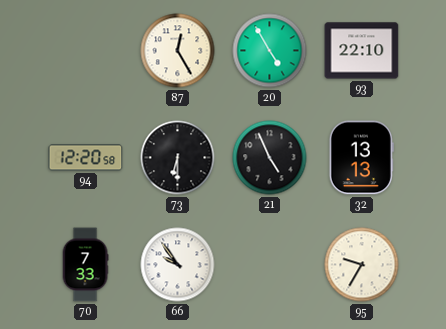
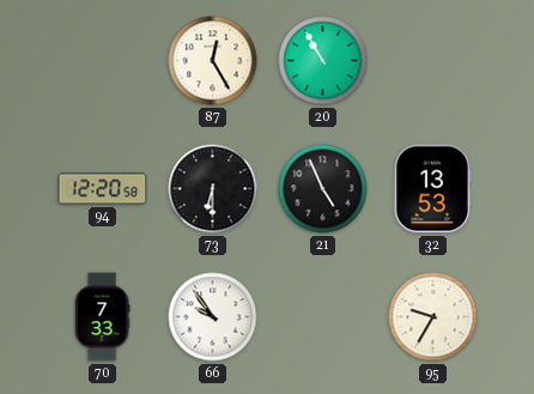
20: 4:55 -> 10:55
93: 22:10 -> none
32: 13:13 -> 13:53
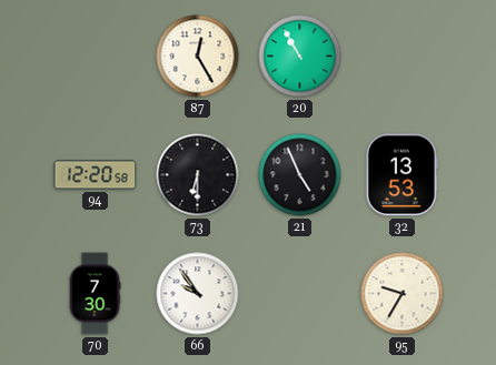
70: 7:33 -> 7:30
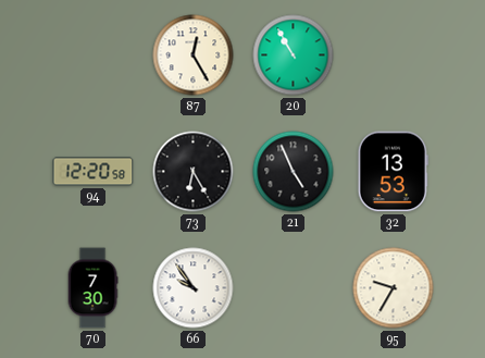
73: 6:30 -> 6:25
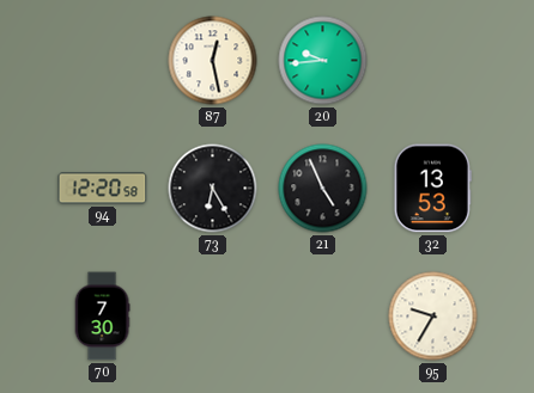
87: 12:25 -> 12:28
20: 10:55 -> 9:44
66: 9:54 -> none
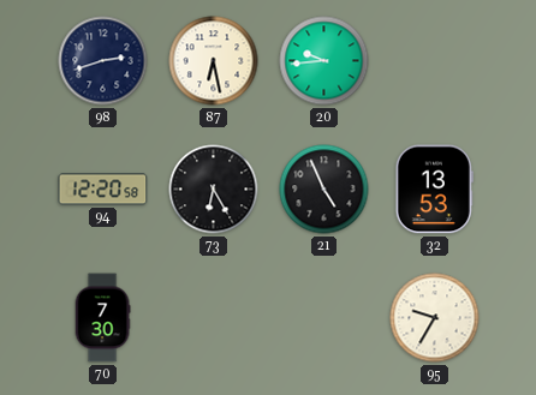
98: none -> 2:42
87: 12:28 -> 6:28
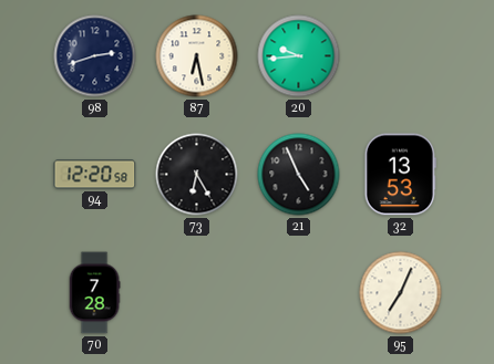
70: 7:30 -> 7:28
95: 9:35 -> 7:04
